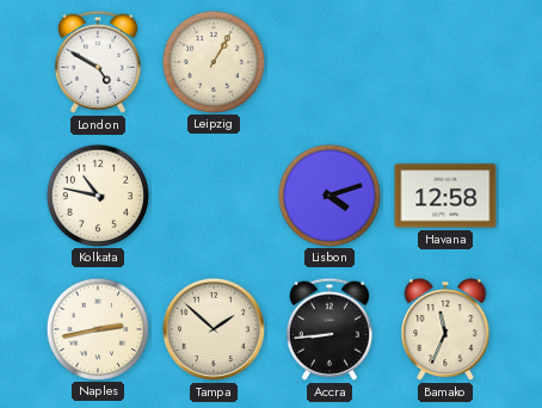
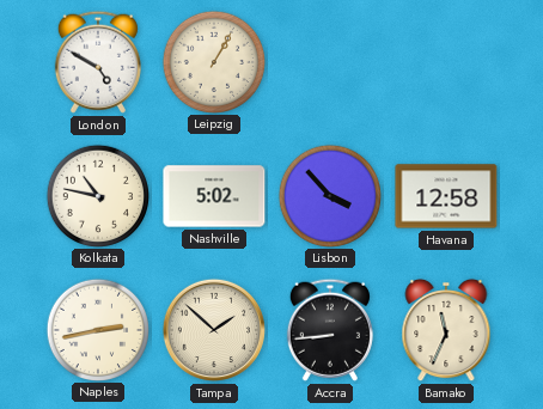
Nashville: none -> 5:02
Lisbon: 4:12 -> 3:53
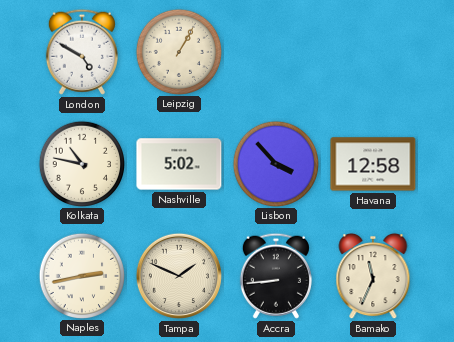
Tampa: 1:52 -> 1:49
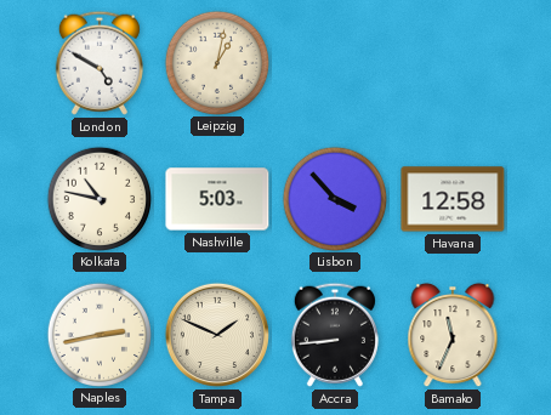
Leipzig: 1:05 -> 1:02
Nashville: 5:02 -> 5:03
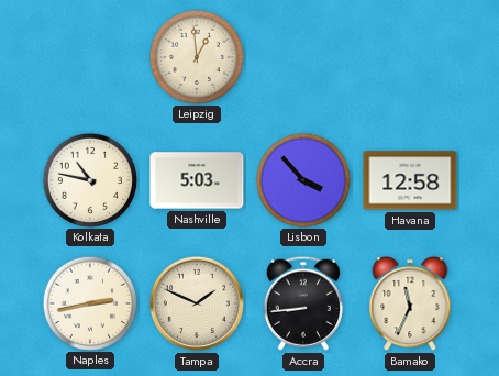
London: 4:50 -> none
Leipzig: 1:02 -> 12:59
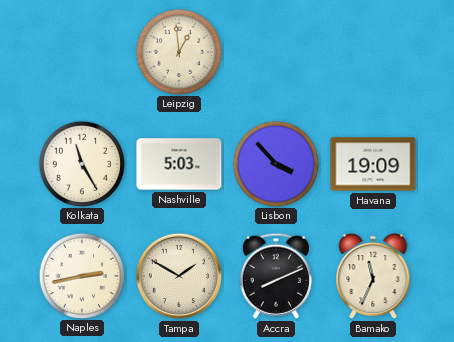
Kolkata: 10:47 -> 11:25
Havana: 12:58 -> 19:09
Tampa: 1:49 -> 1:50
Accra: 8:44 -> 8:11
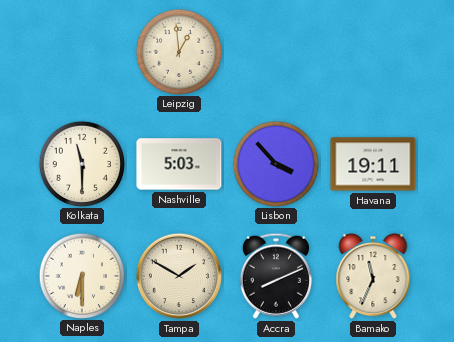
Kolkata: 11:25 -> 11:30
Havana: 19:09 -> 19:11
Naples: 2:43 -> 6:30
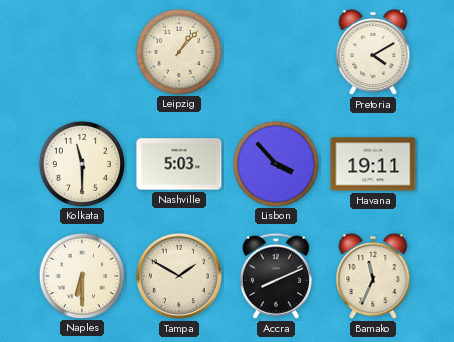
Leipzig: 12:59 -> 1:07
Pretoria: none -> 4:10
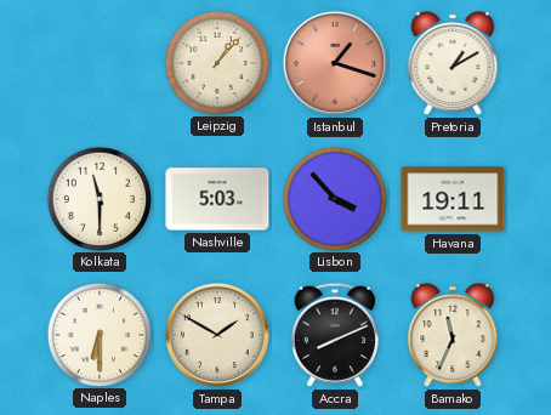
Istanbul: none -> 1:18
Pretoria: 4:10 -> 1:10
